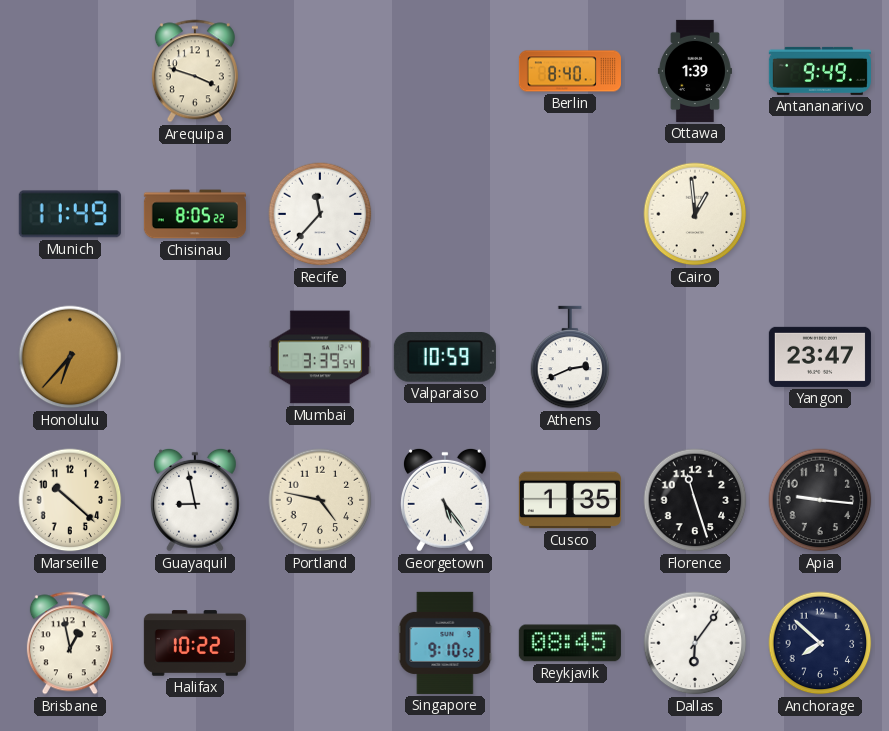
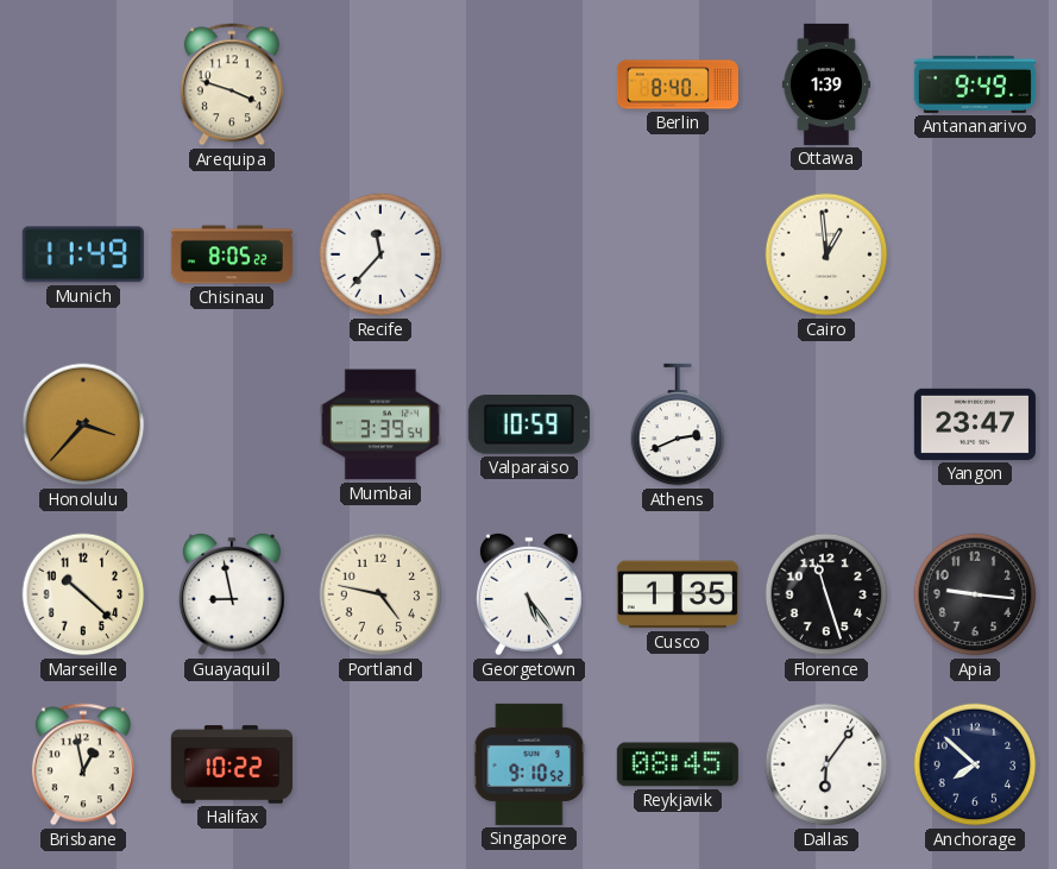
Honolulu: 6:37 -> 3:37
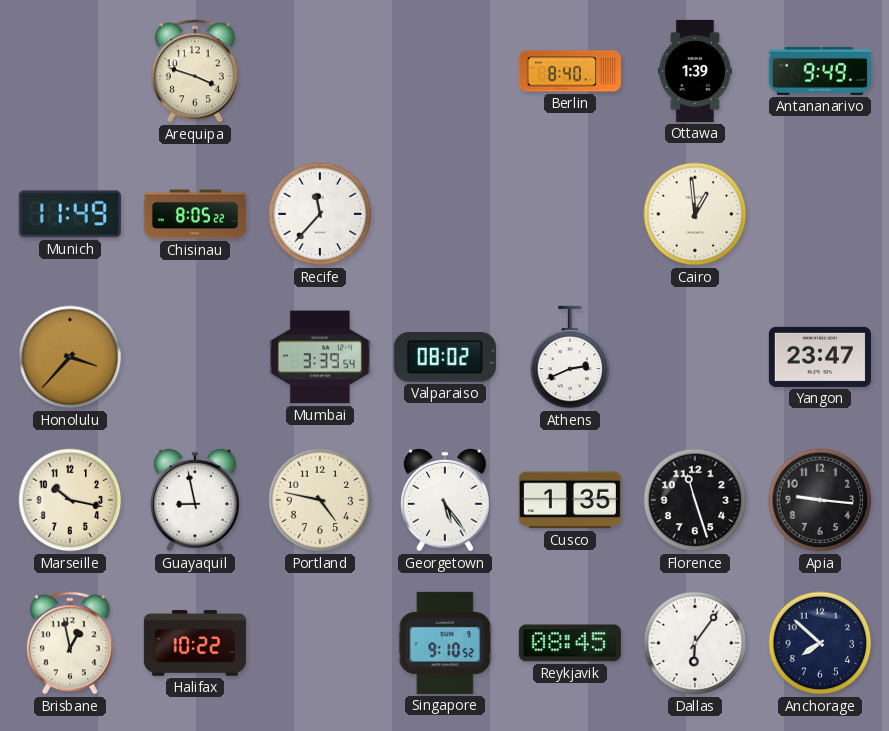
Valparaiso: 10:59 -> 08:02
Marseille: 10:22 -> 10:17
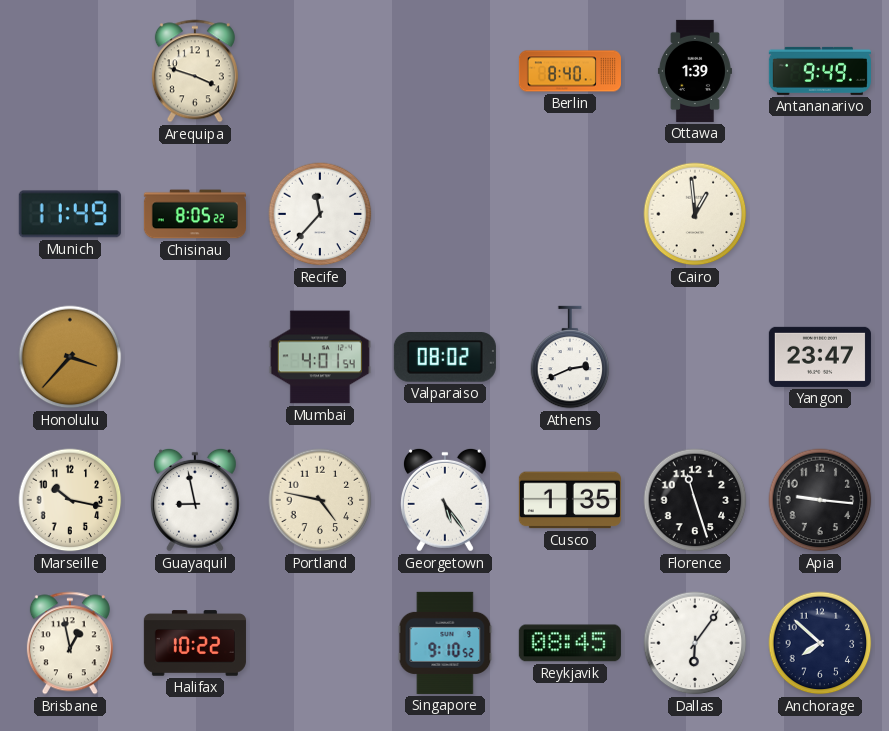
Mumbai: 3:39 -> 4:01
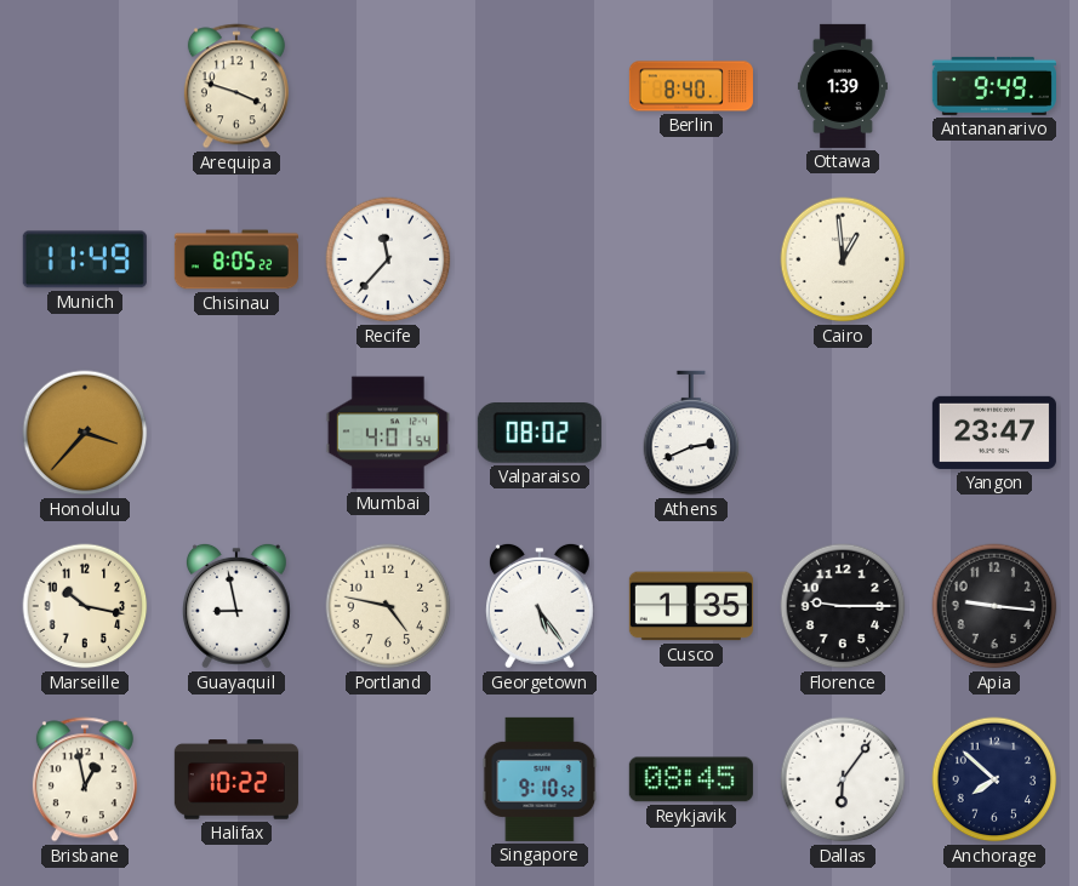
Florence: 11:27 -> 9:15
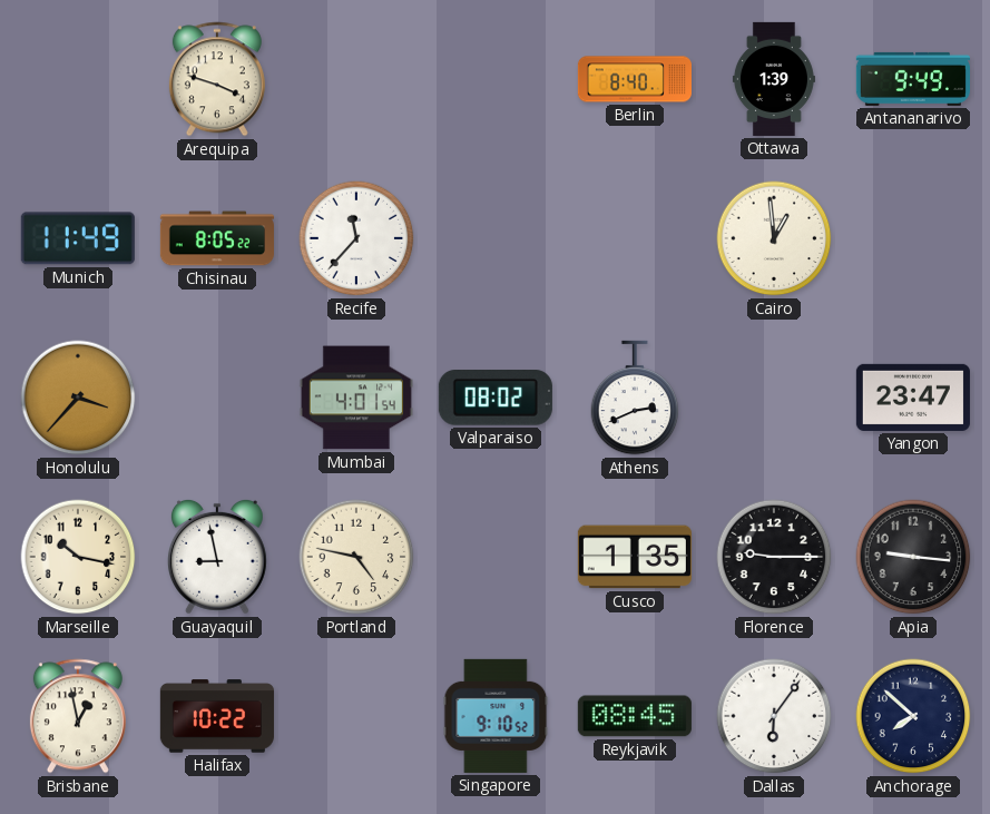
Georgetown: 5:24 -> none
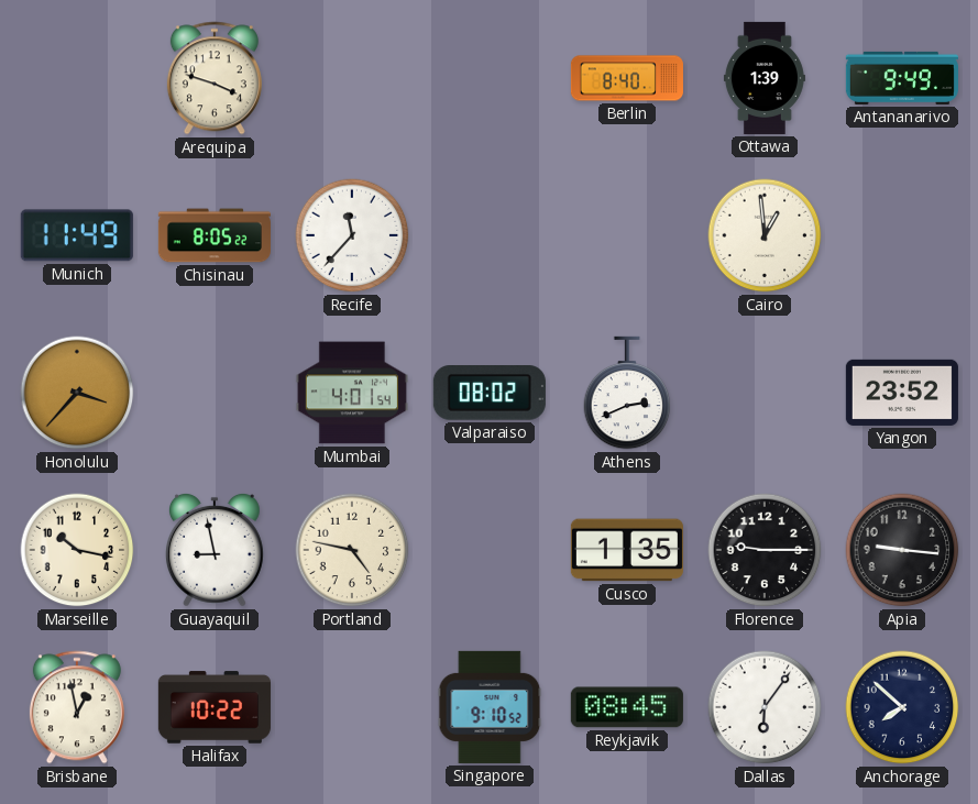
Yangon: 23:47 -> 23:52
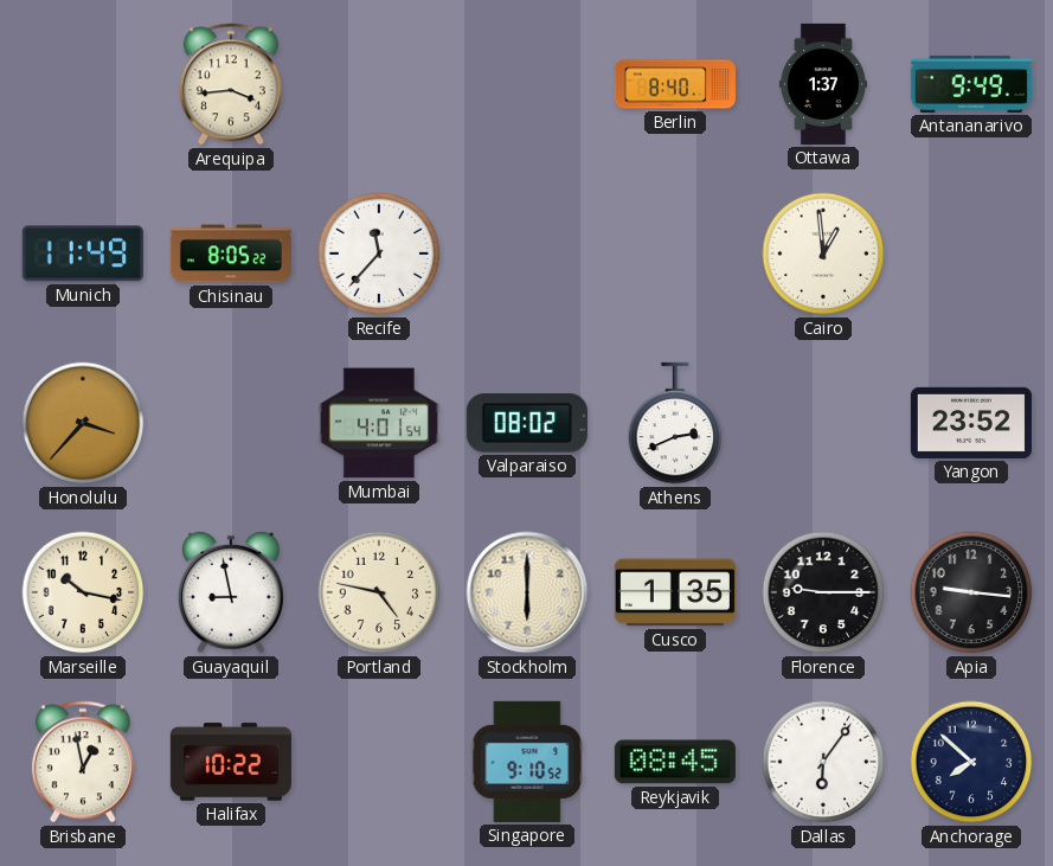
Arequipa: 3:48 -> 3:44
Ottawa: 1:39 -> 1:37
Stockholm: none -> 6:00
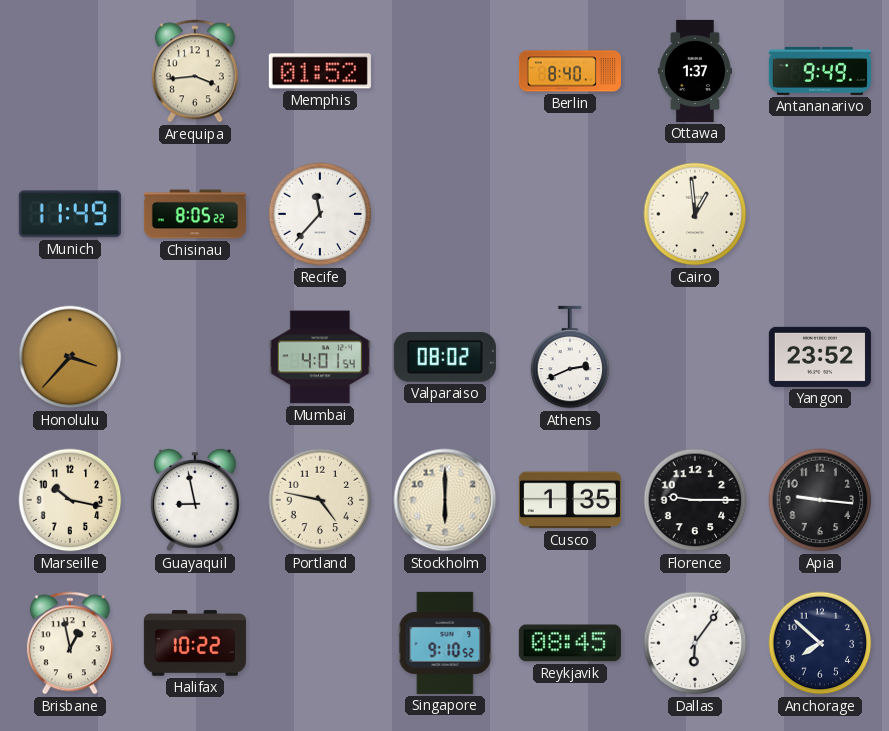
Memphis: none -> 01:52
